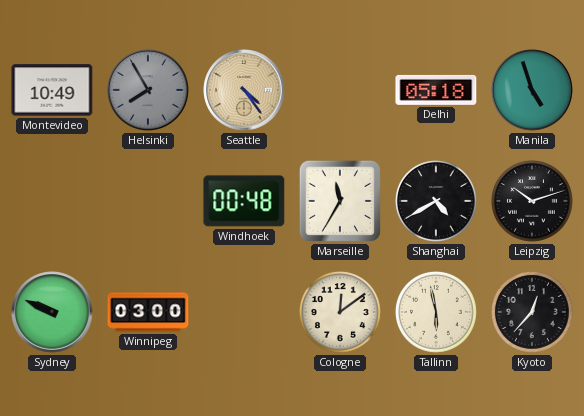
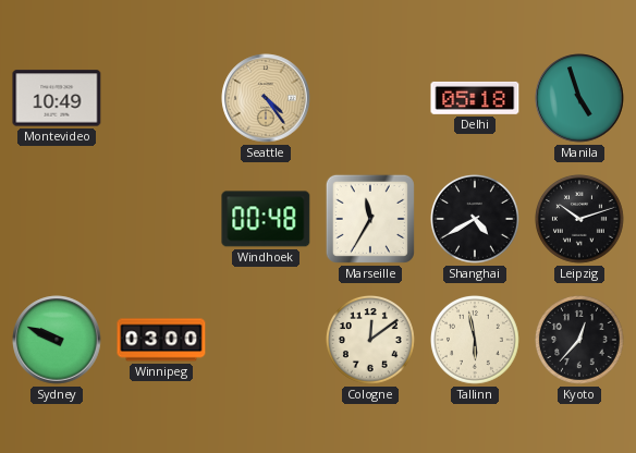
Helsinki: 7:55 -> none
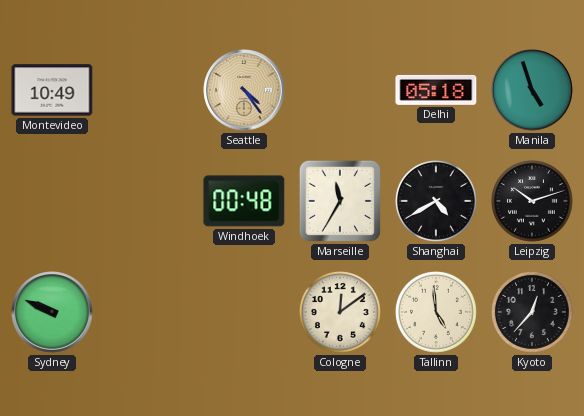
Winnipeg: 03:00 -> none
Tallinn: 5:58 -> 4:59
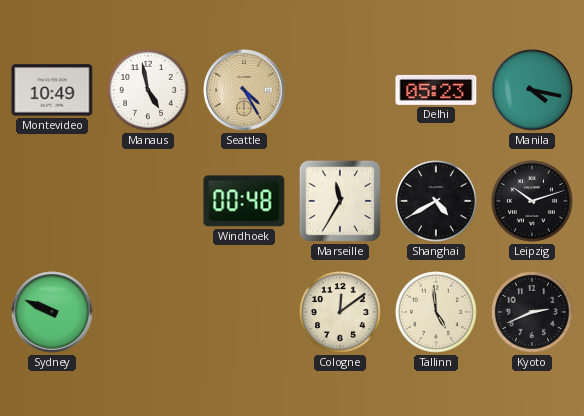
Manaus: none -> 4:58
Seattle: 4:24 -> 4:25
Delhi: 05:18 -> 05:23
Manila: 4:57 -> 4:17
Kyoto: 12:37 -> 2:41
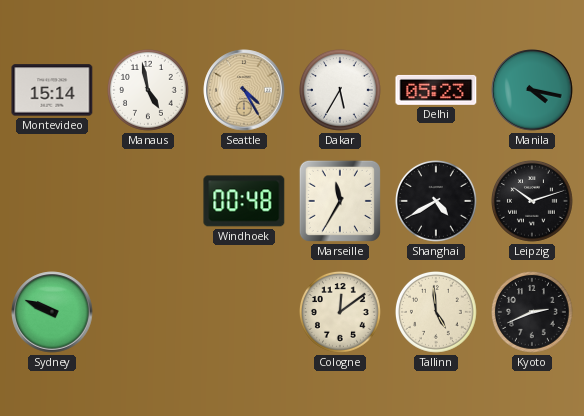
Montevideo: 10:49 -> 15:14
Dakar: none -> 5:35
